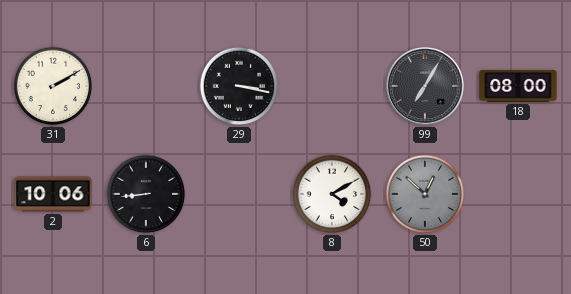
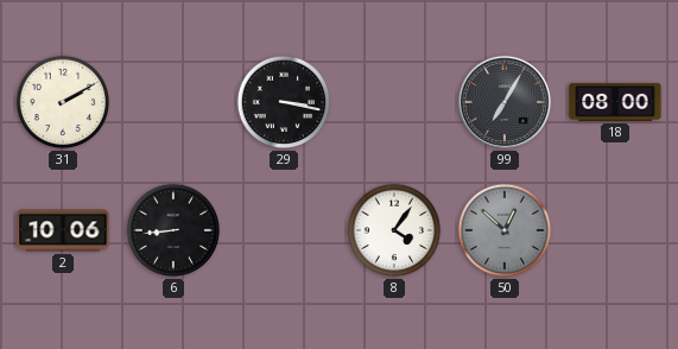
8: 4:10 -> 4:06
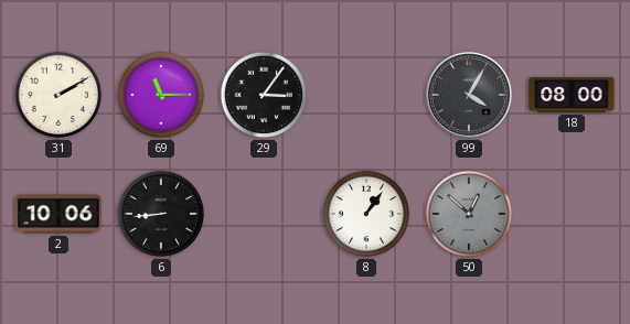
69: none -> 11:15
29: 3:17 -> 3:06
99: 7:05 -> 4:05
8: 4:06 -> 1:06
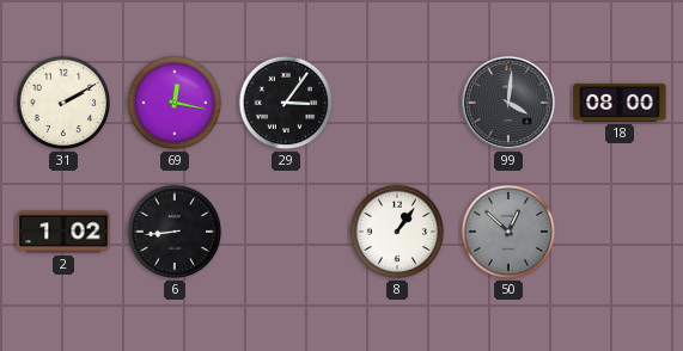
69: 11:15 -> 12:17
99: 4:05 -> 4:01
2: 10:06 -> 1:02
